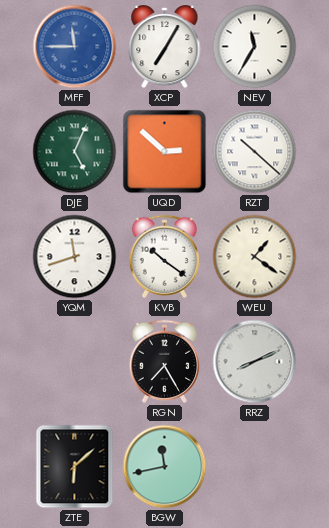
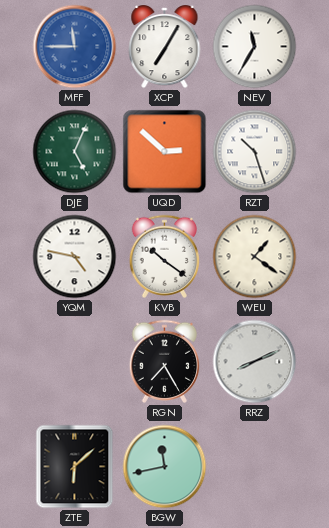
RZT: 10:22 -> 10:27
YQM: 11:42 -> 4:47
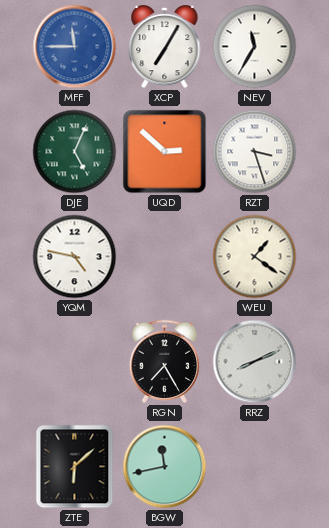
RZT: 10:27 -> 3:27
KVB: 10:21 -> none
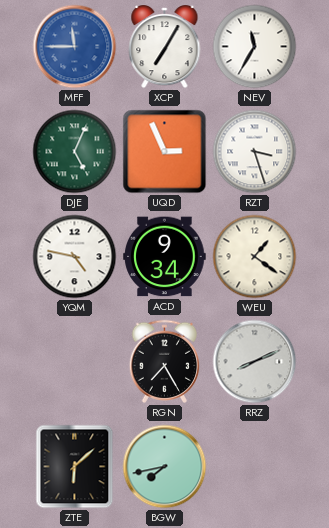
UQD: 2:52 -> 2:56
ACD: none -> 9:34
BGW: 11:43 -> 7:43
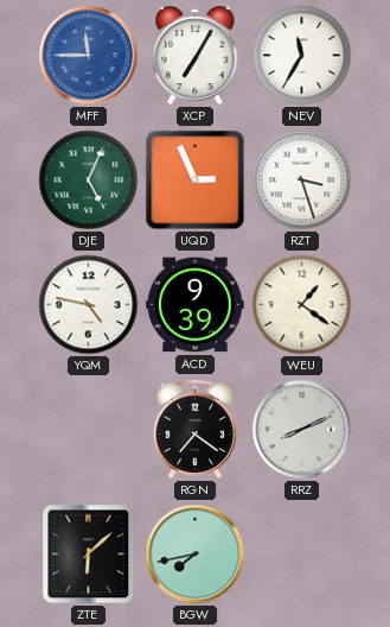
ACD: 9:34 -> 9:39
RGN: 7:25 -> 7:21
